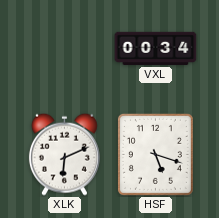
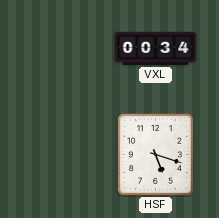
XLK: 6:11 -> none
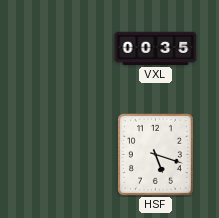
VXL: 00:34 -> 00:35
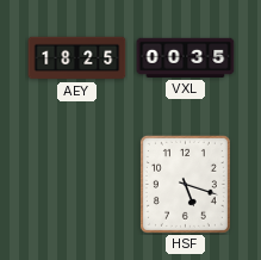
AEY: none -> 18:25
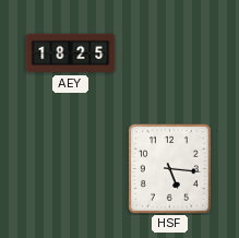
VXL: 00:35 -> none
HSF: 5:18 -> 5:16
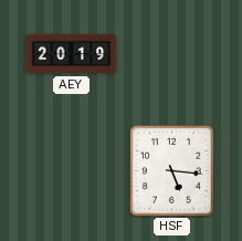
AEY: 18:25 -> 20:19
